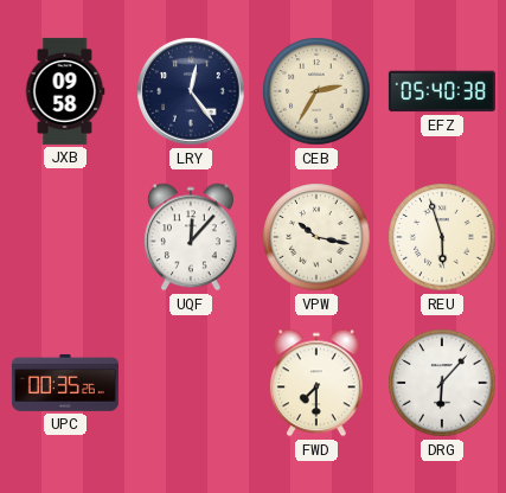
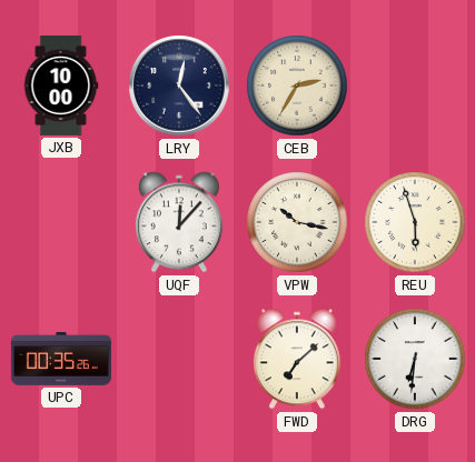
JXB: 09:58 -> 10:00
EFZ: 05:40 -> none
FWD: 7:30 -> 7:08
DRG: 6:07 -> 6:31
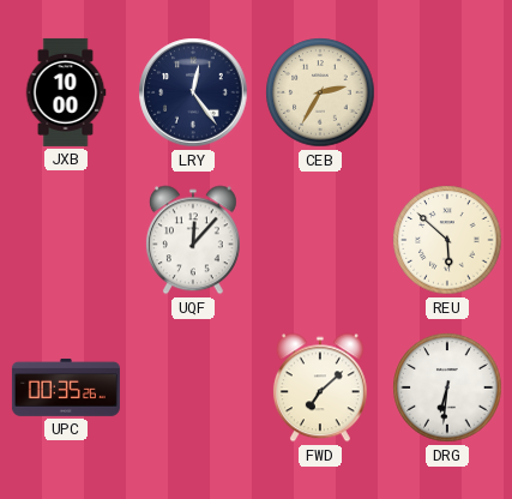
VPW: 10:17 -> none
REU: 5:57 -> 5:52
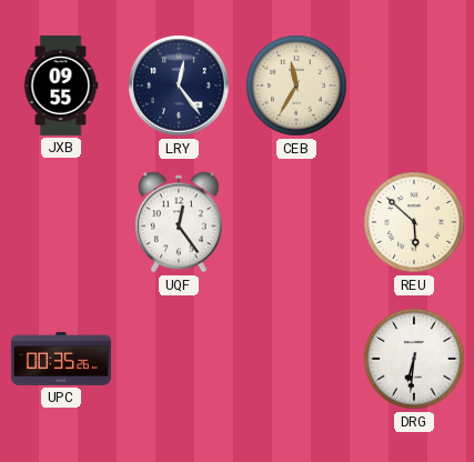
JXB: 10:00 -> 09:55
CEB: 2:35 -> 11:35
UQF: 12:07 -> 12:24
FWD: 7:08 -> none
